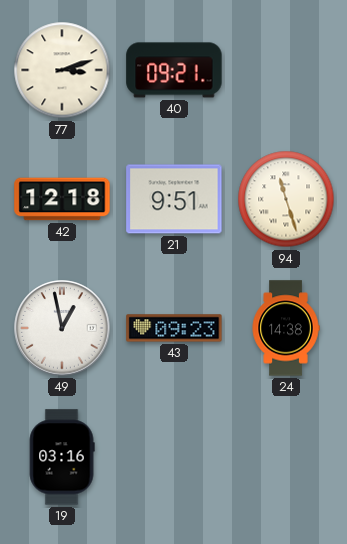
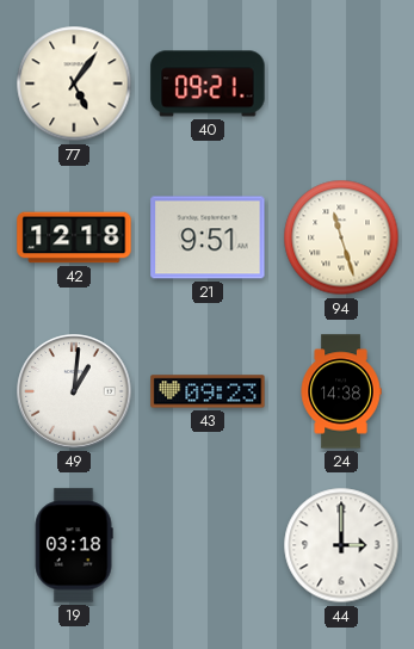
77: 3:12 -> 5:06
49: 12:58 -> 1:01
19: 03:16 -> 03:18
44: none -> 3:00
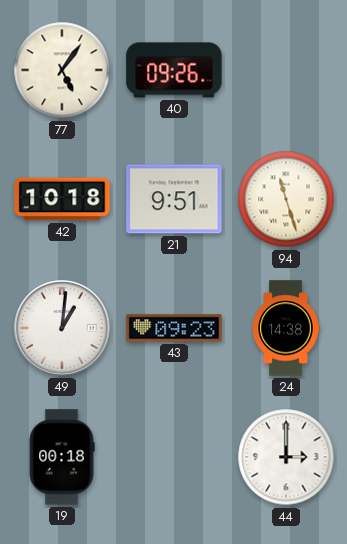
40: 09:21 -> 09:26
42: 12:18 -> 10:18
19: 03:18 -> 00:18
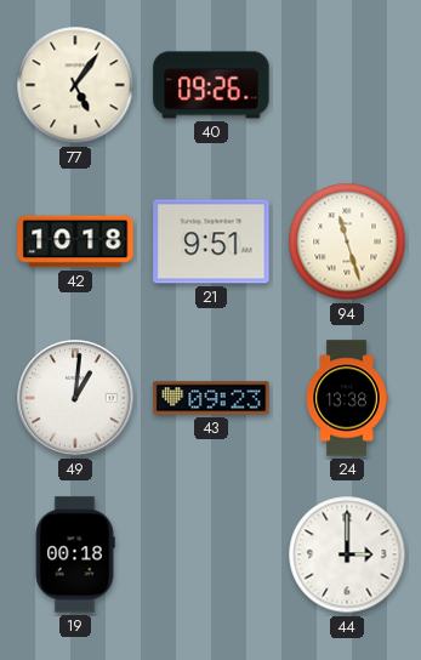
24: 14:38 -> 13:38
